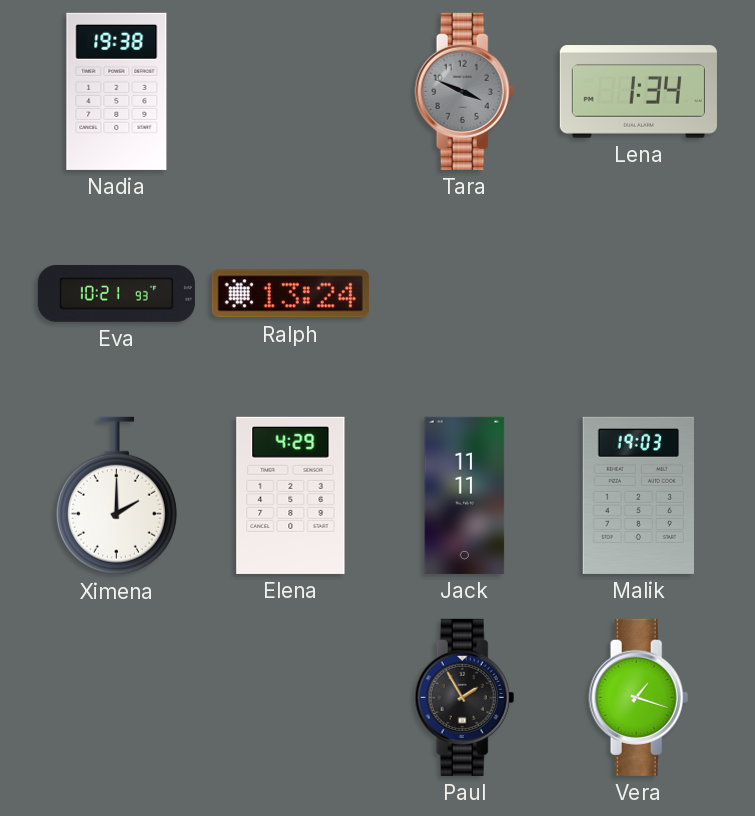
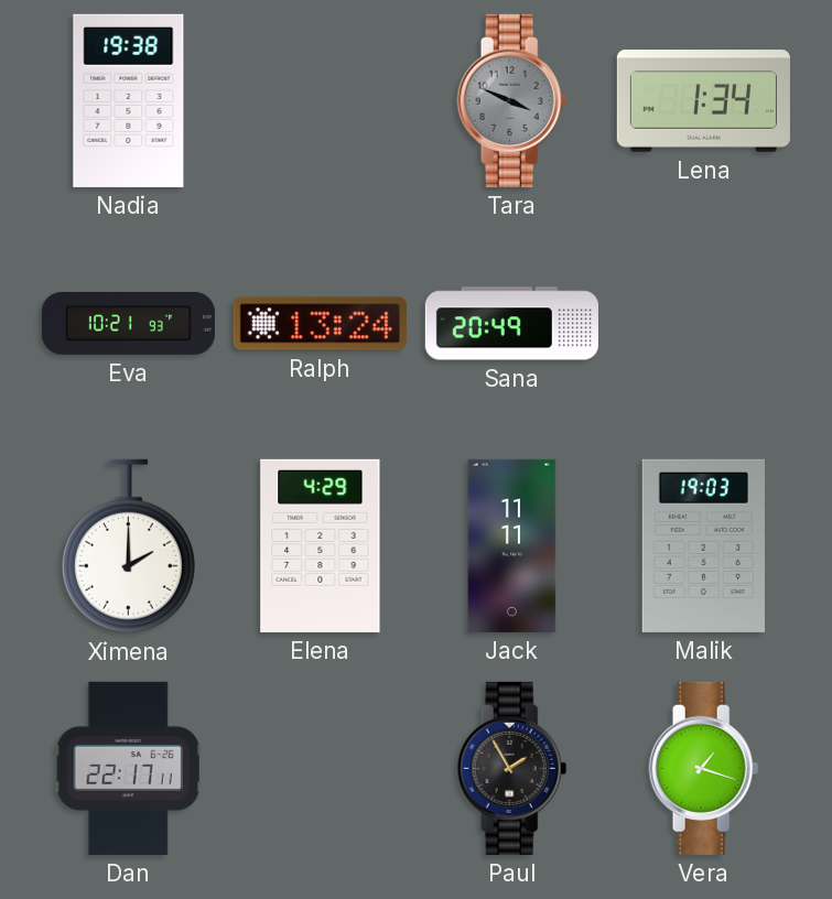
Sana: none -> 20:49
Dan: none -> 22:17
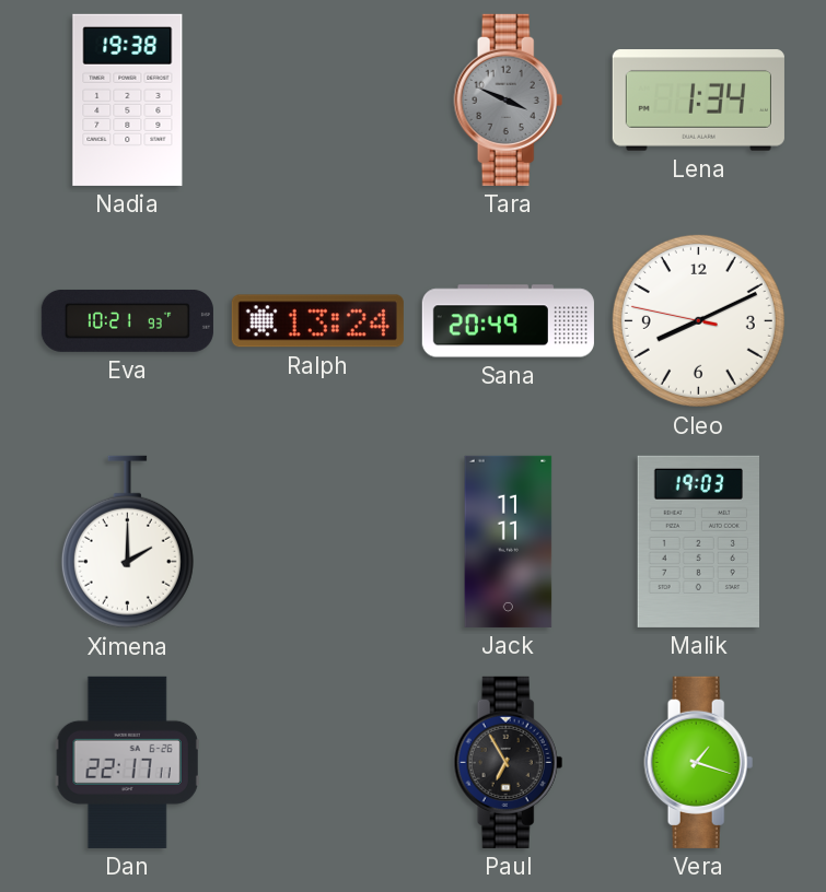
Cleo: none -> 8:10
Elena: 4:29 -> none
Paul: 1:55 -> 6:55
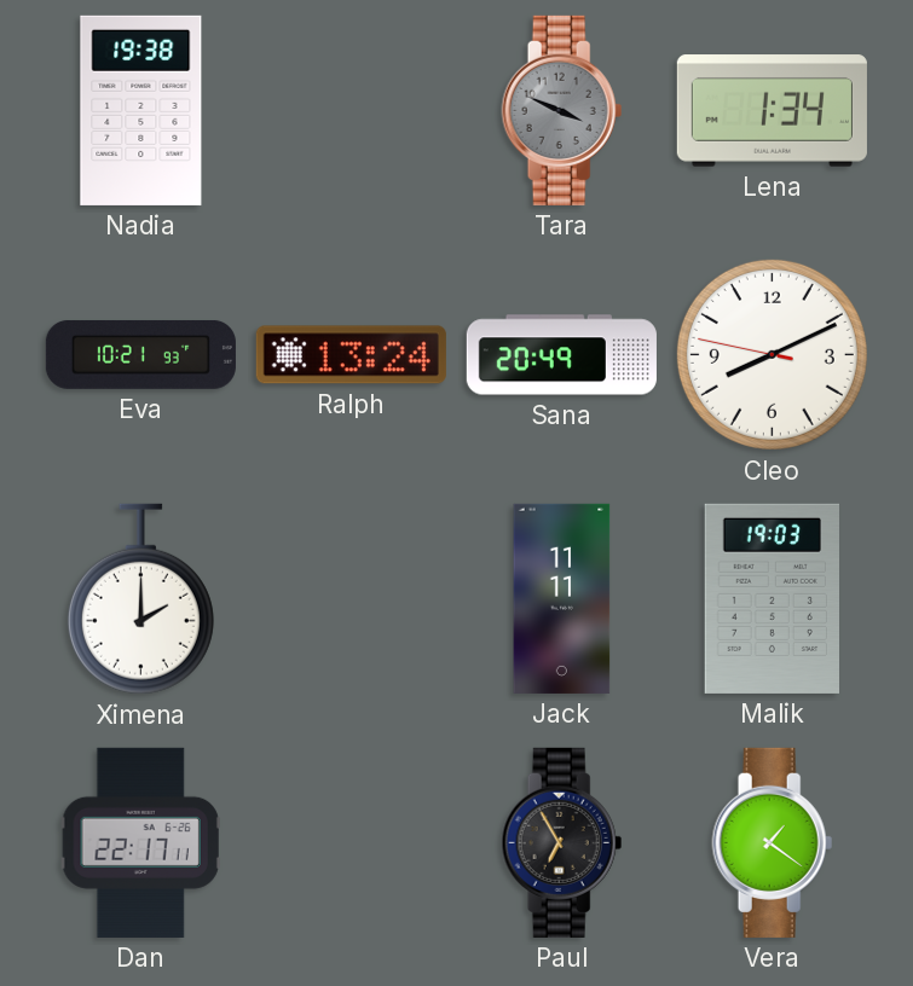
Vera: 1:18 -> 1:21
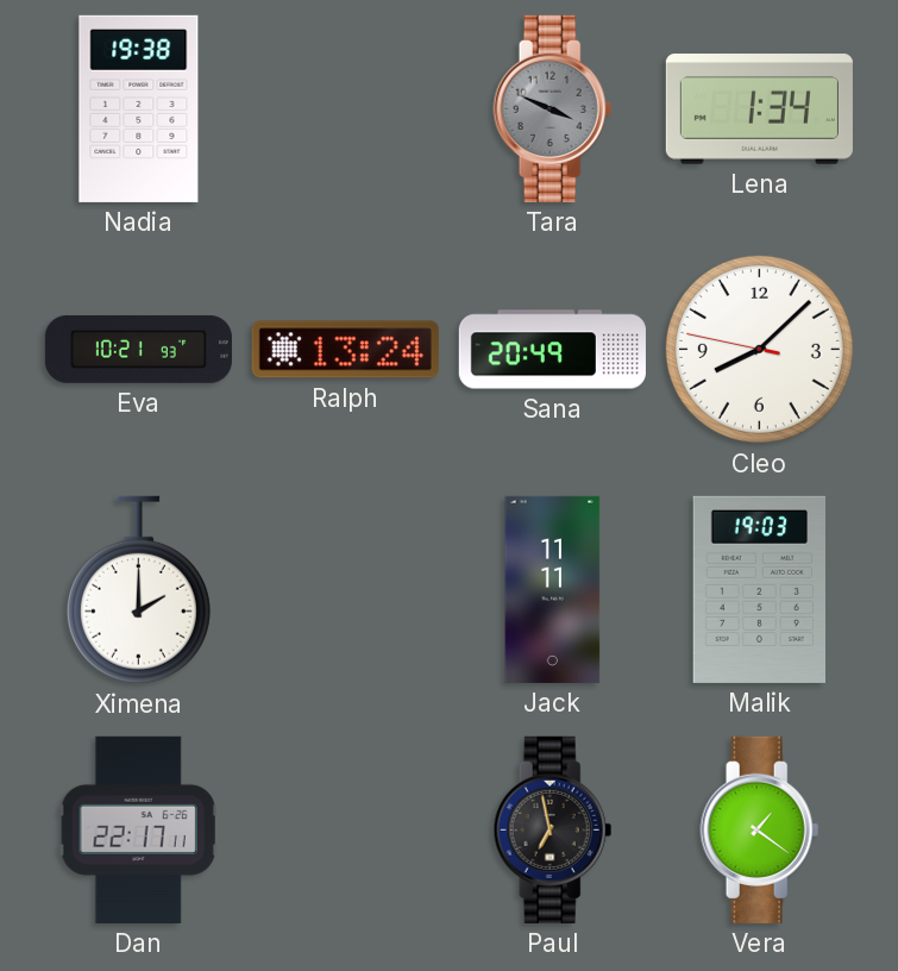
Cleo: 8:10 -> 8:07
Paul: 6:55 -> 6:58
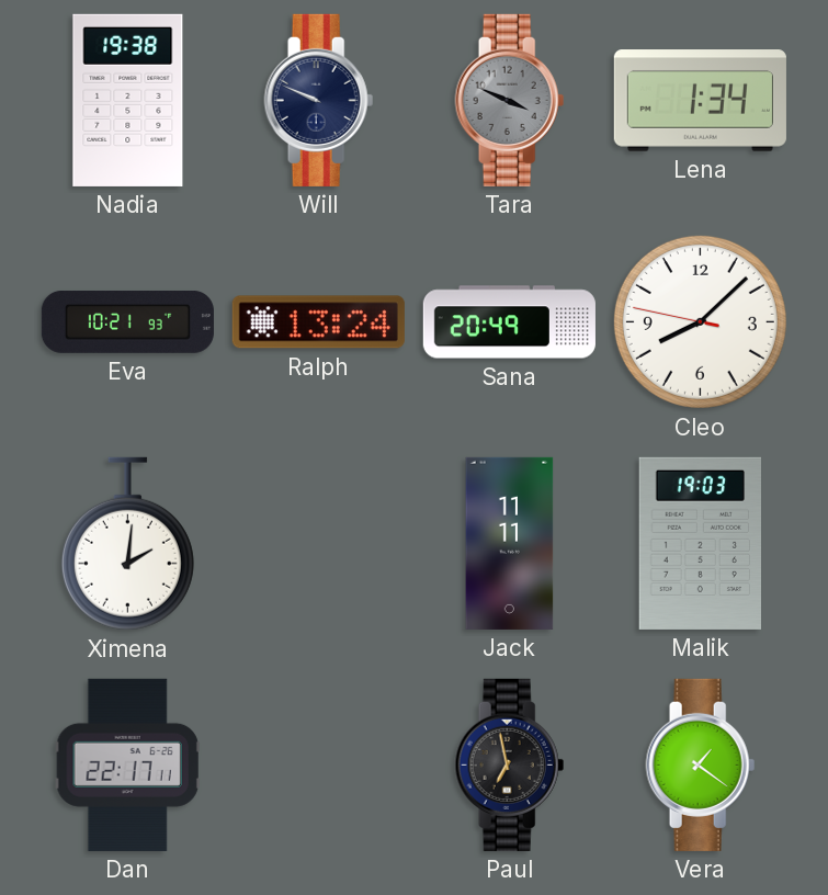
Will: none -> 9:49
Ximena: 2:00 -> 2:01
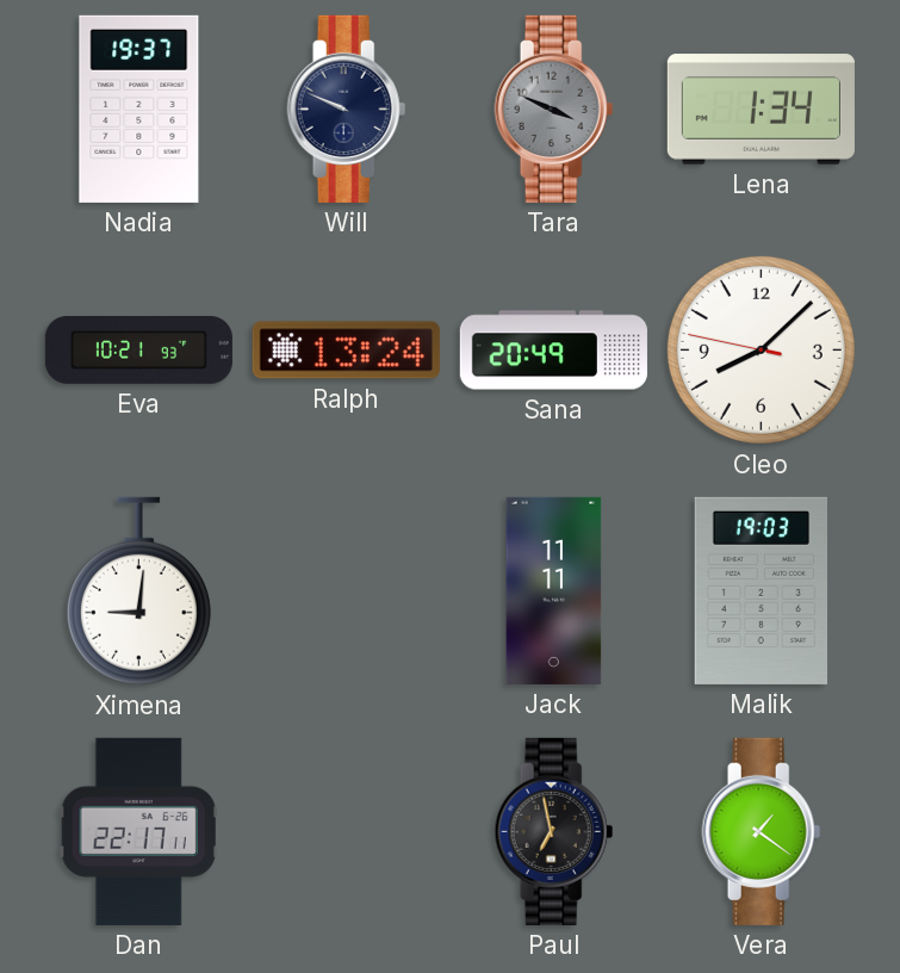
Nadia: 19:38 -> 19:37
Ximena: 2:01 -> 9:01
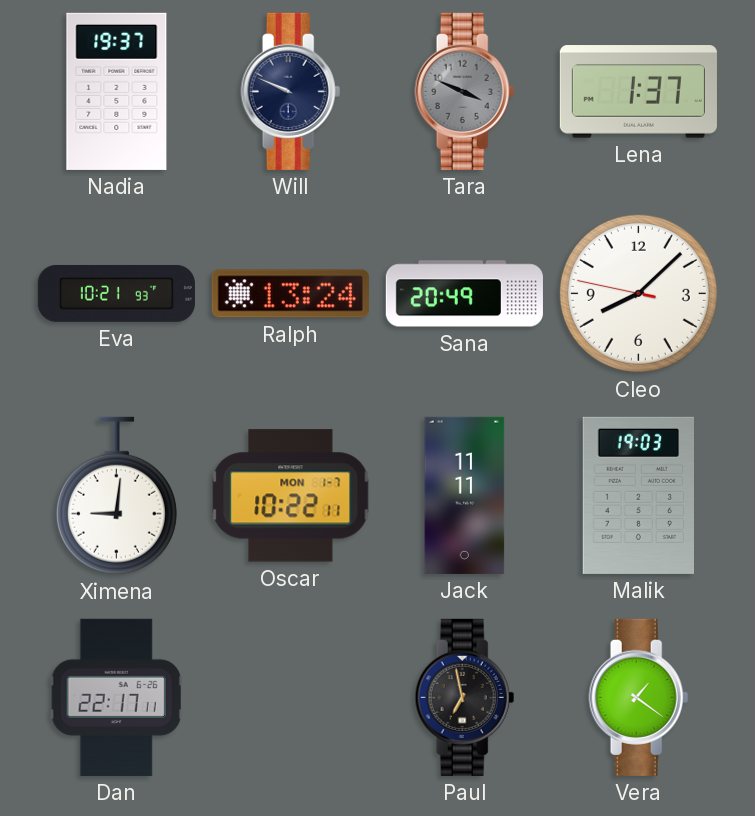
Lena: 1:34 -> 1:37
Oscar: none -> 10:22
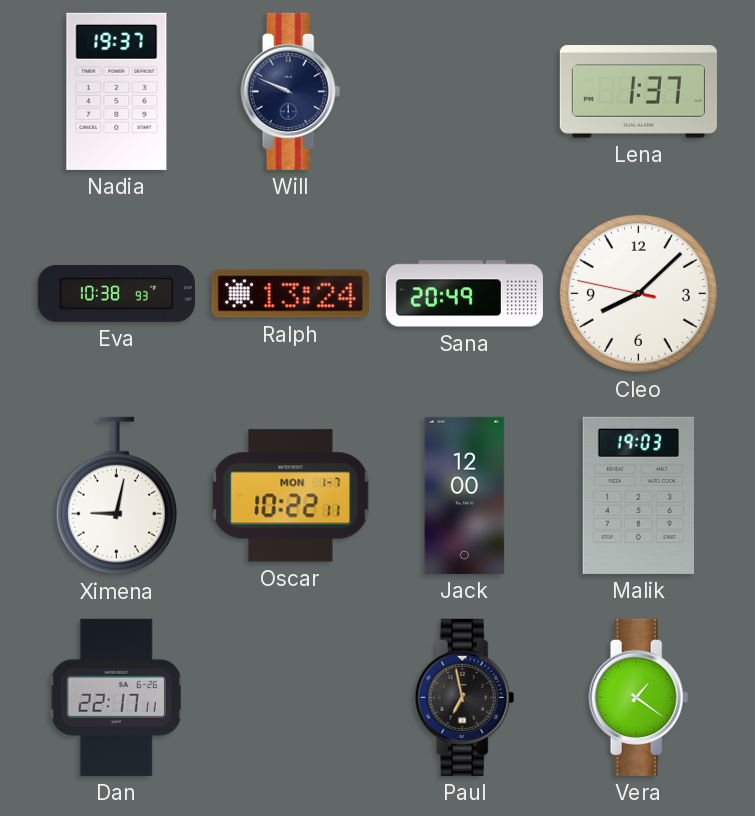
Tara: 3:49 -> none
Eva: 10:21 -> 10:38
Ximena: 9:01 -> 9:02
Jack: 11:11 -> 12:00
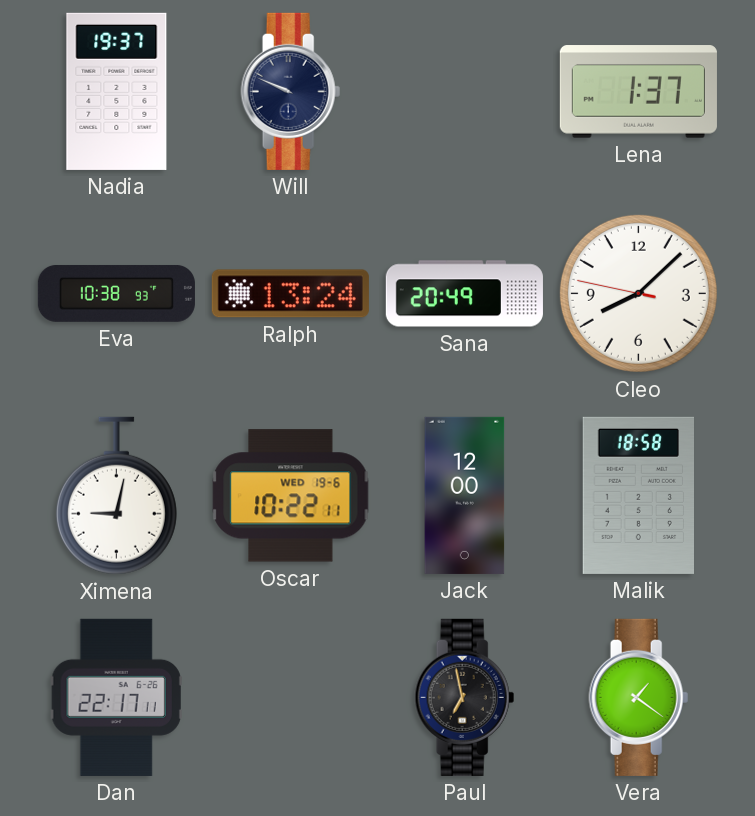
Oscar date: MON 1-7 -> WED 19-6
Malik: 19:03 -> 18:58
